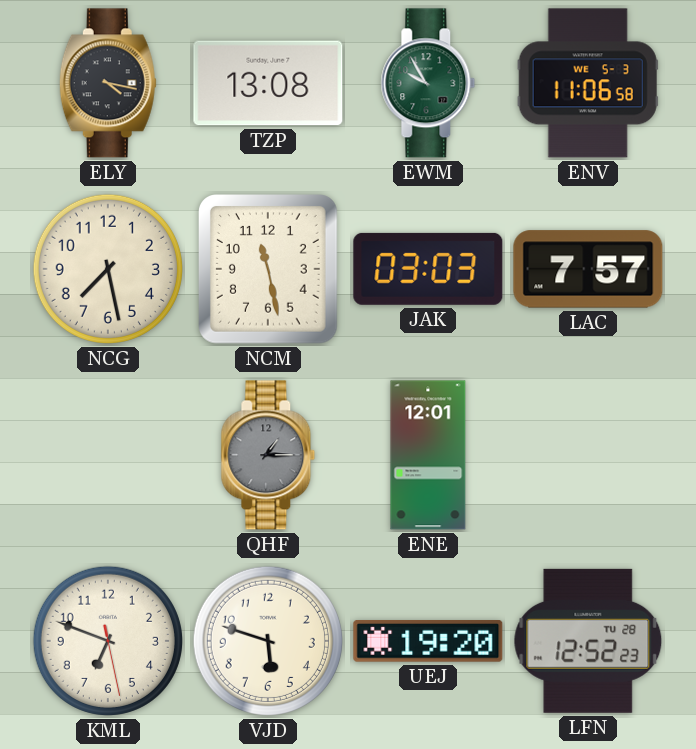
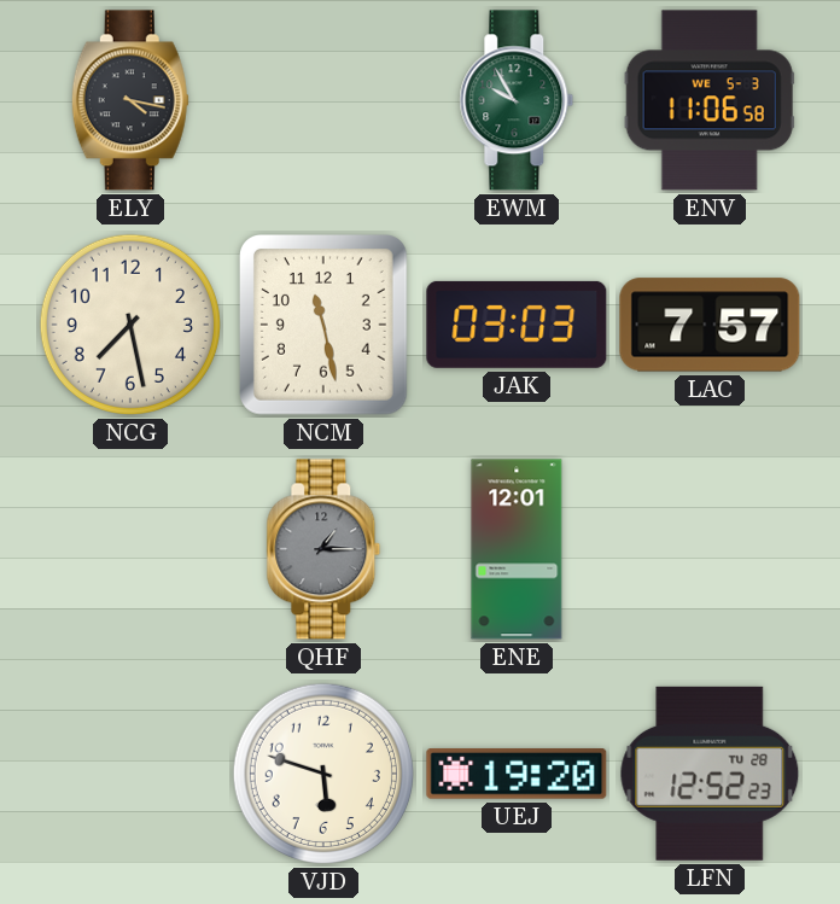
TZP: 13:08 -> none
KML: 6:48 -> none
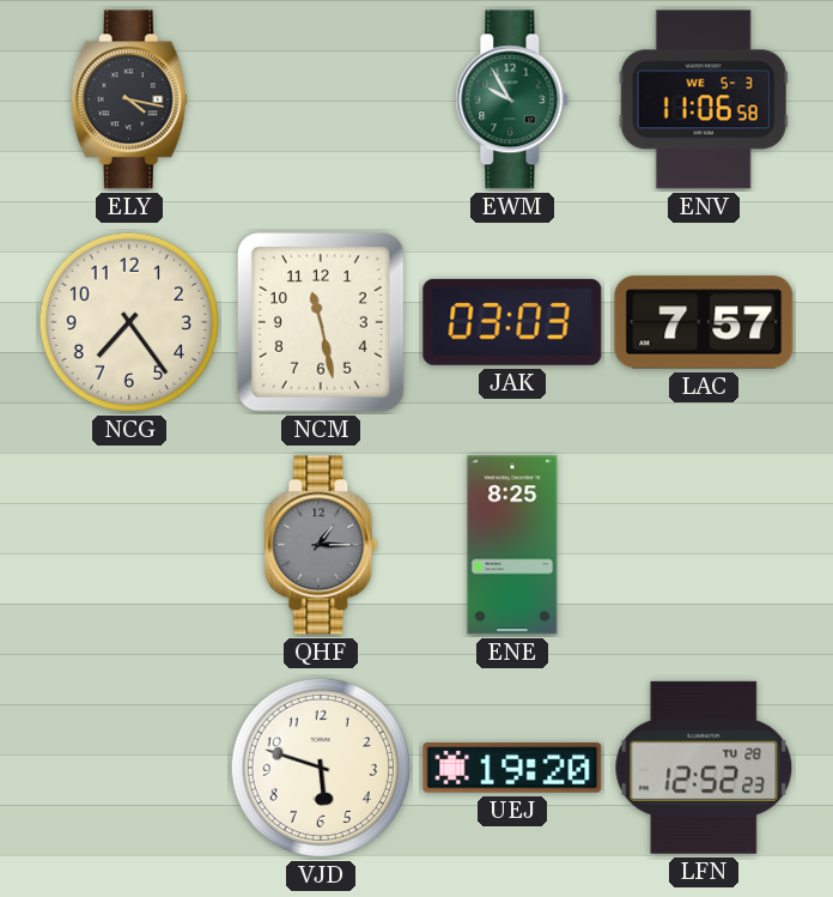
NCG: 7:28 -> 7:24
ENE: 12:01 -> 8:25
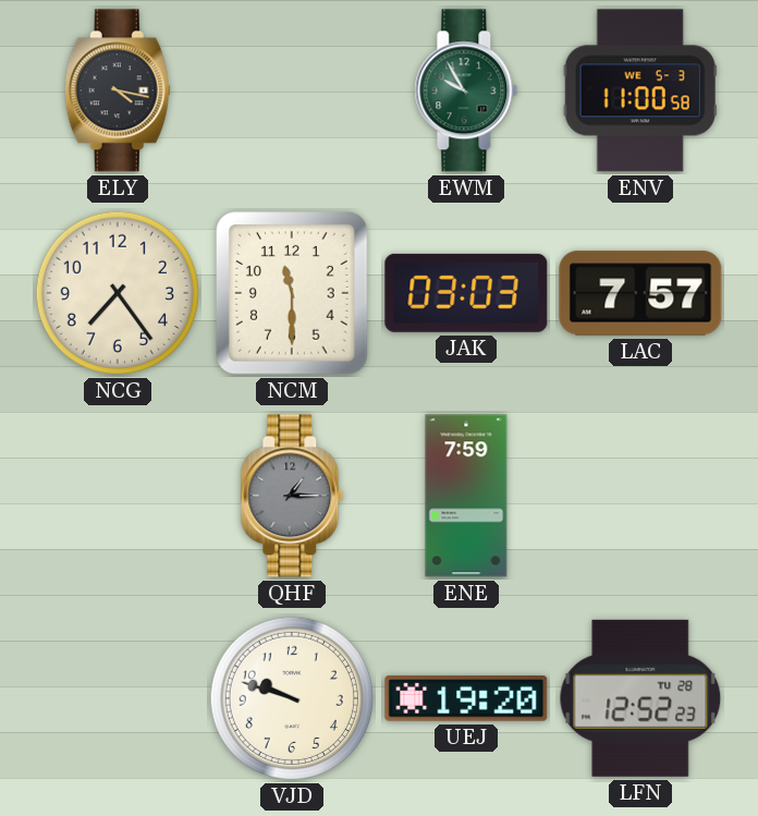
ENV: 11:06 -> 11:00
NCM: 11:28 -> 11:30
ENE: 8:25 -> 7:59
VJD: 5:48 -> 9:48
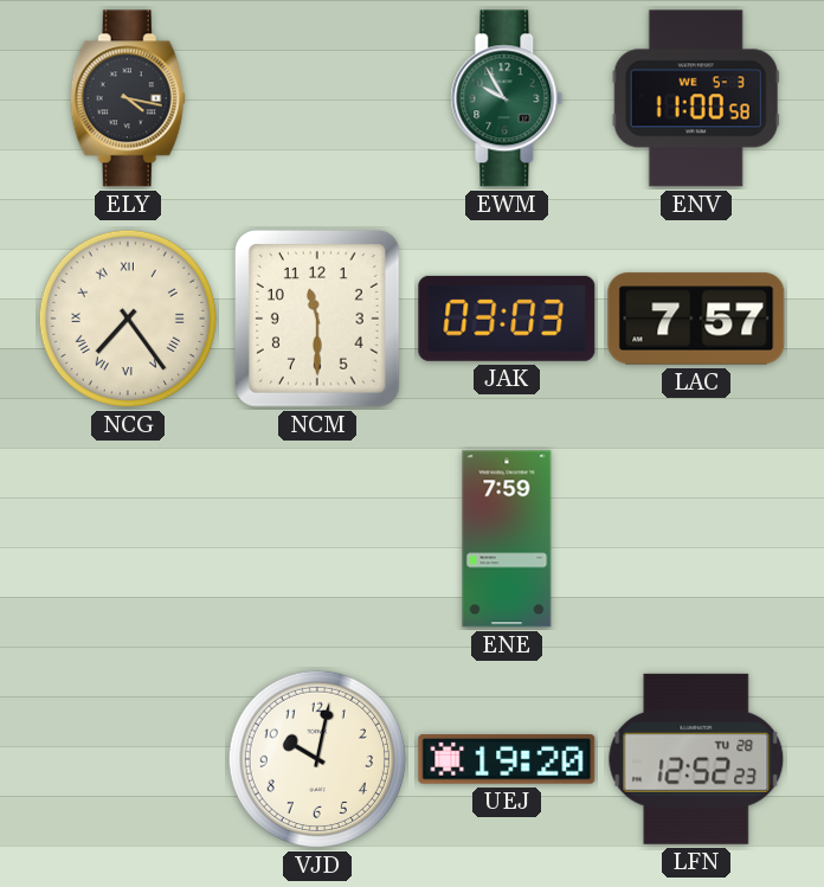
NCG numerals: Arabic -> Roman
QHF: 1:15 -> none
VJD: 9:48 -> 10:02
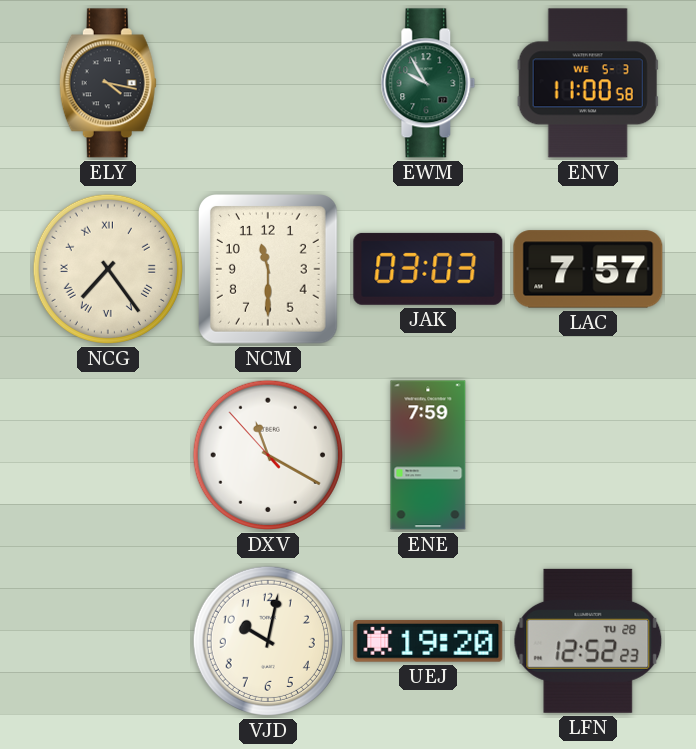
DXV: none -> 11:19
